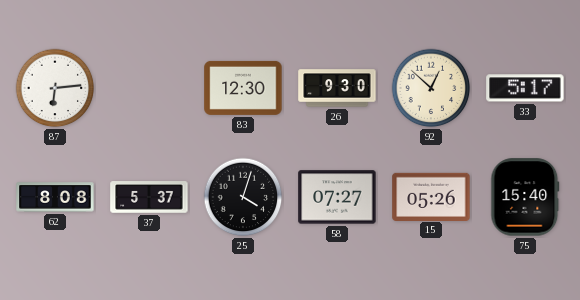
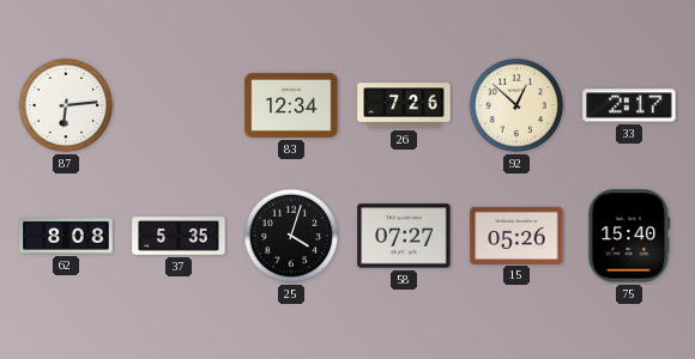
83: 12:30 -> 12:34
26: 9:30 -> 7:26
33: 5:17 -> 2:17
37: 5:37 -> 5:35
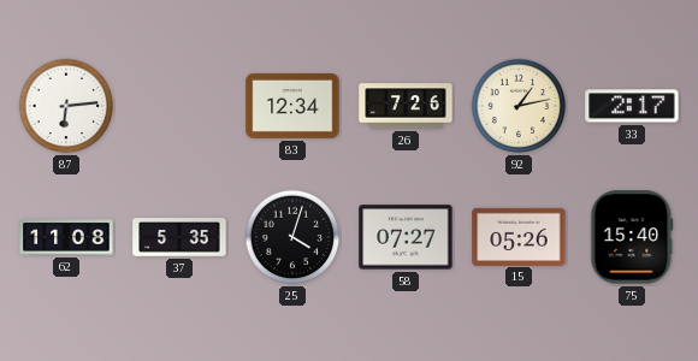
92: 12:52 -> 1:13
62: 8:08 -> 11:08
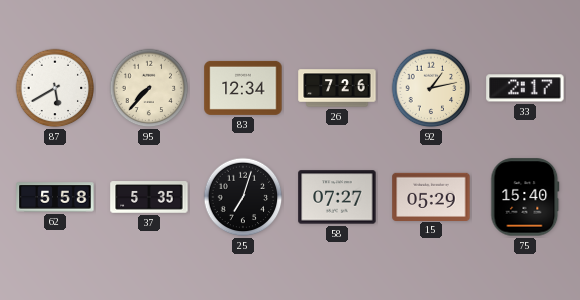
87: 6:14 -> 5:40
95: none -> 7:37
62: 11:08 -> 5:58
25: 4:03 -> 7:03
15: 05:26 -> 05:29
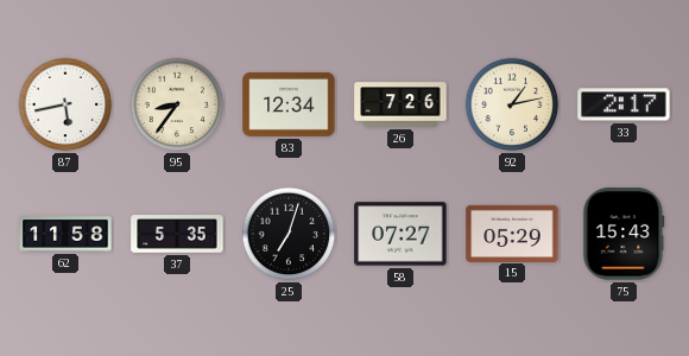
87: 5:40 -> 5:43
95: 7:37 -> 8:36
62: 5:58 -> 11:58
75: 15:40 -> 15:43
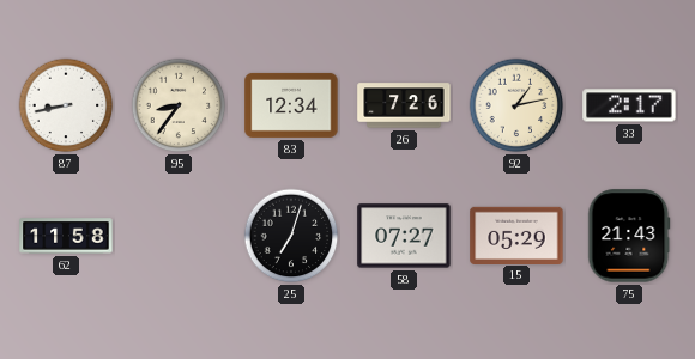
87: 5:43 -> 8:43
37: 5:35 -> none
75: 15:43 -> 21:43
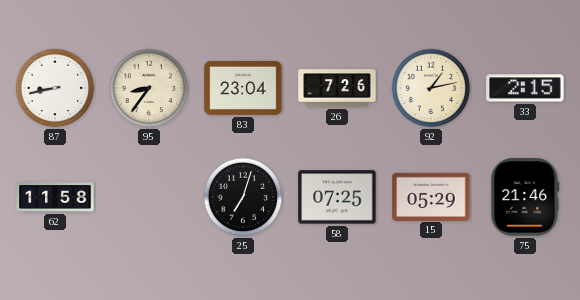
83: 12:34 -> 23:04
33: 2:17 -> 2:15
58: 07:27 -> 07:25
75: 21:43 -> 21:46
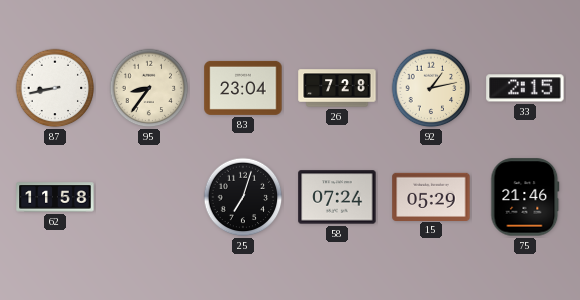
26: 7:26 -> 7:28
58: 07:25 -> 07:24
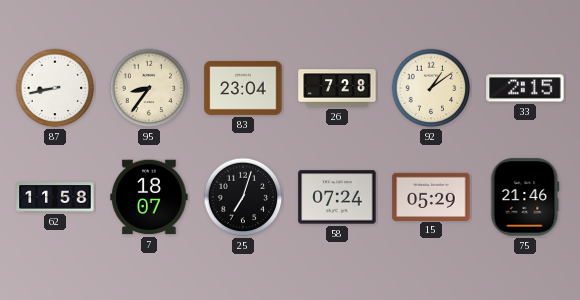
92: 1:13 -> 1:09
7: none -> 18:07
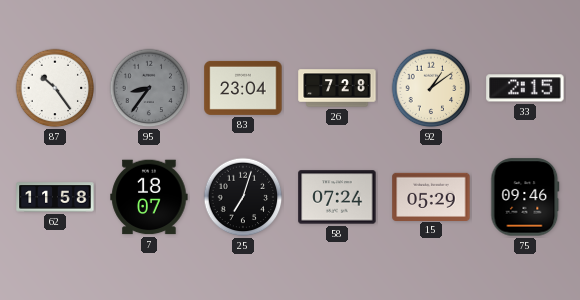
87: 8:43 -> 10:24
95 dial: cream -> grey
75: 21:46 -> 09:46
